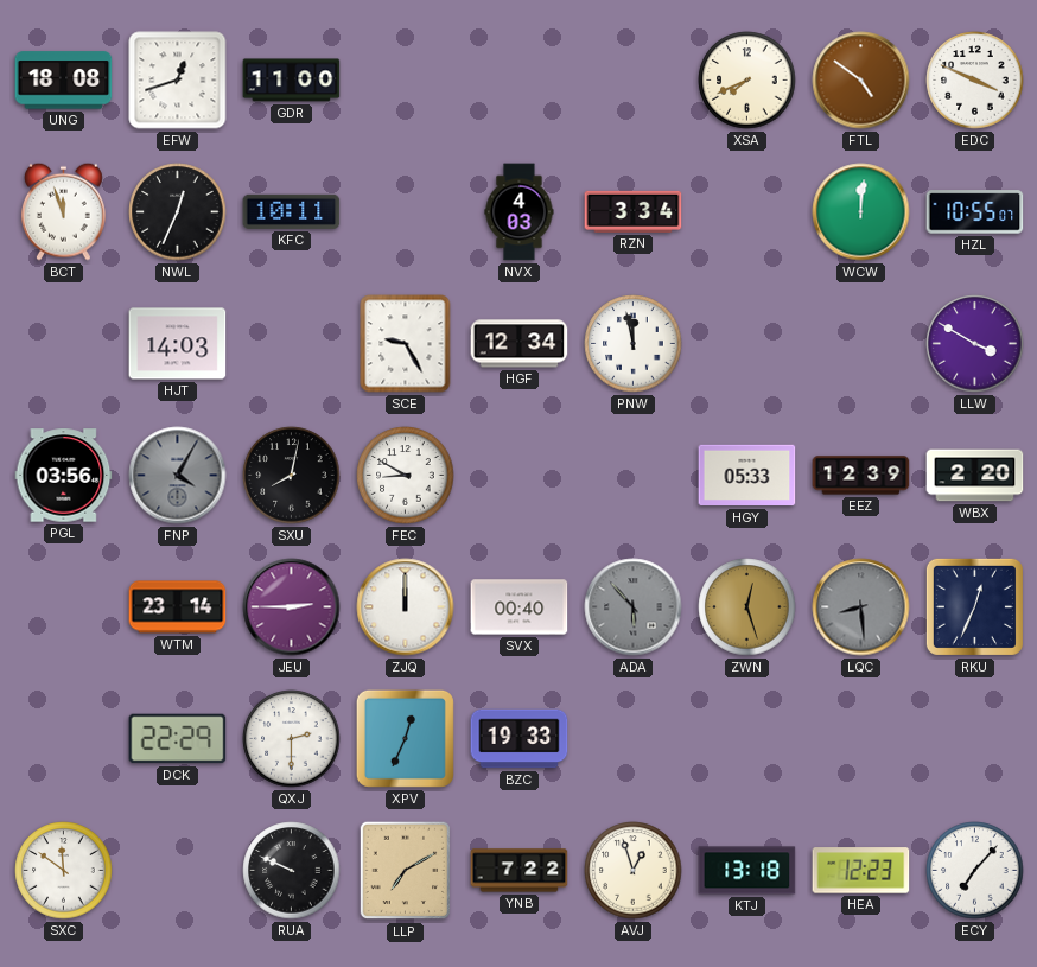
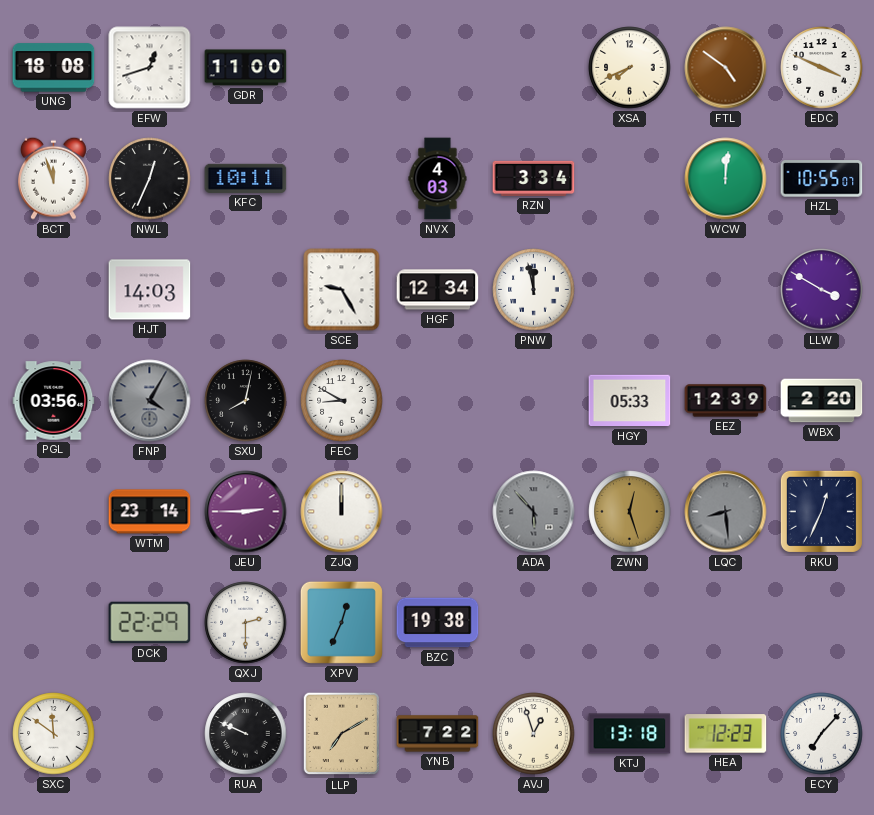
SVX: 00:40 -> none
BZC: 19:33 -> 19:38
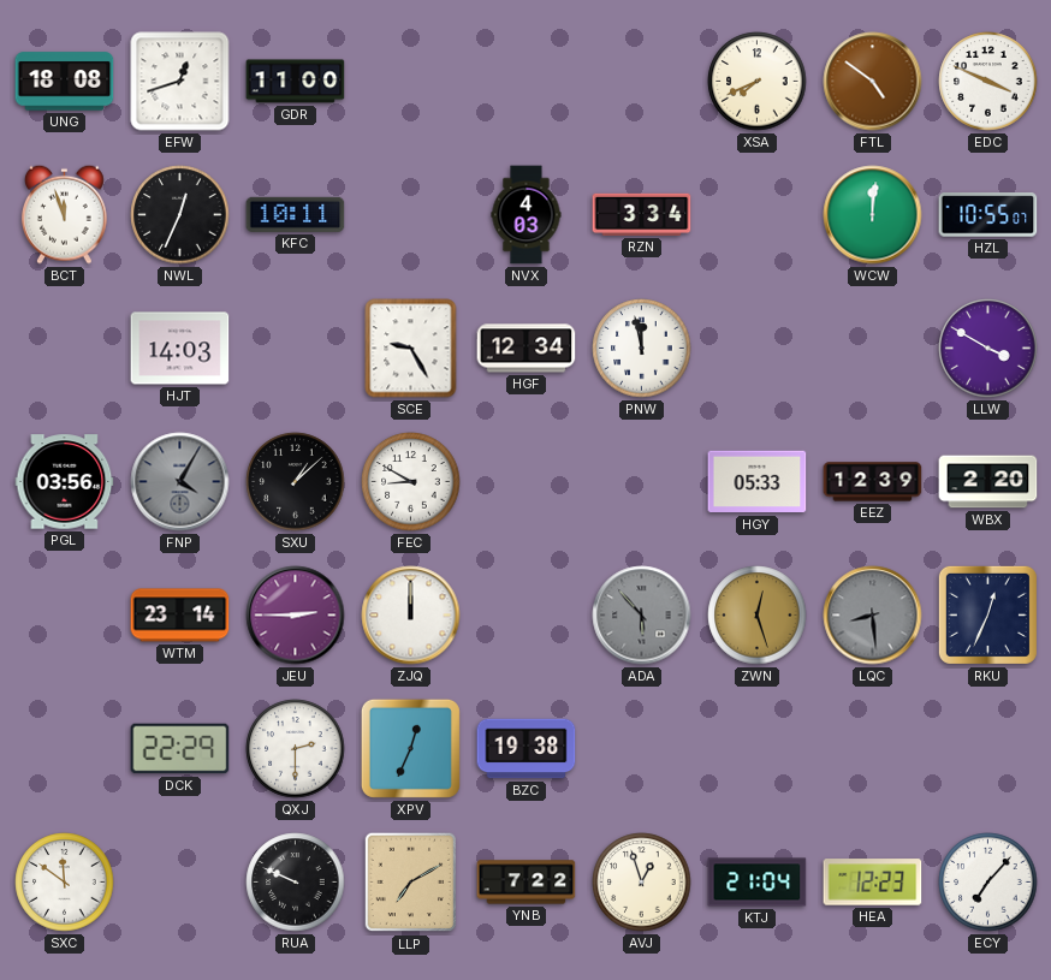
SXU: 8:02 -> 1:08
KTJ: 13:18 -> 21:04
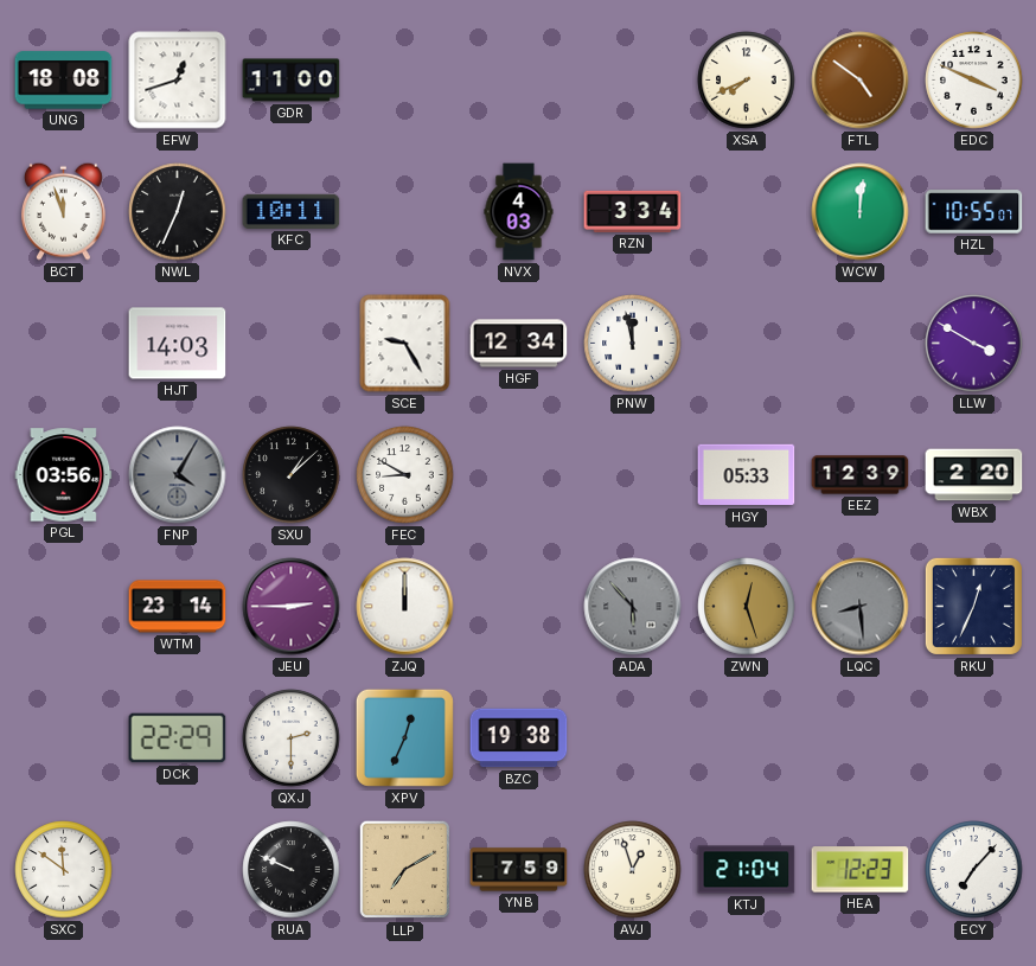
YNB: 7:22 -> 7:59
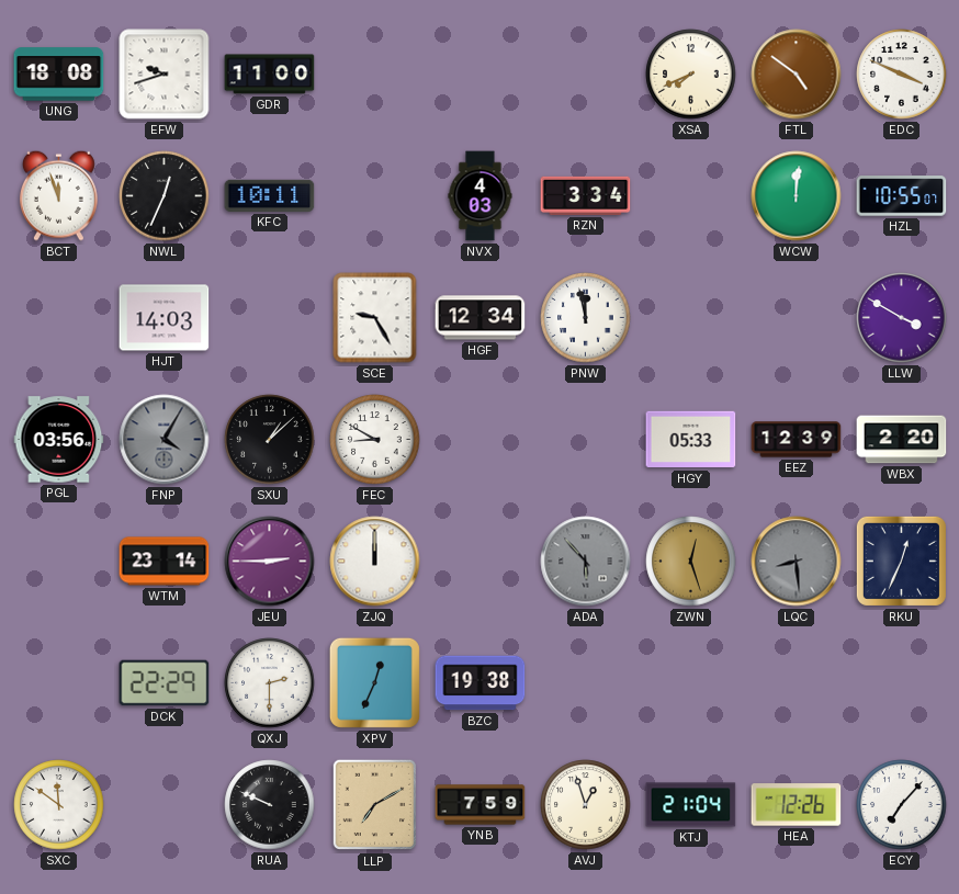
EFW: 12:42 -> 9:42
HEA: 12:23 -> 12:26
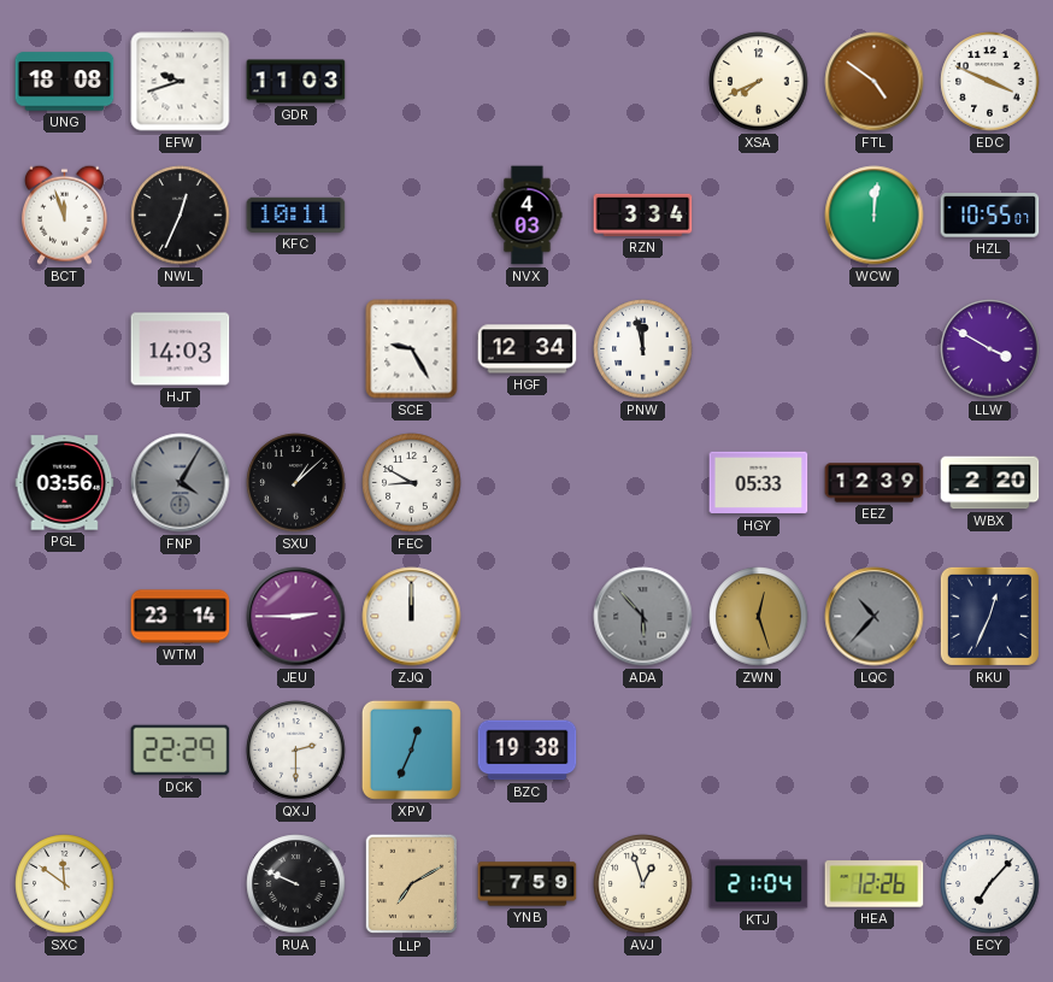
GDR: 11:00 -> 11:03
LQC: 8:29 -> 10:37
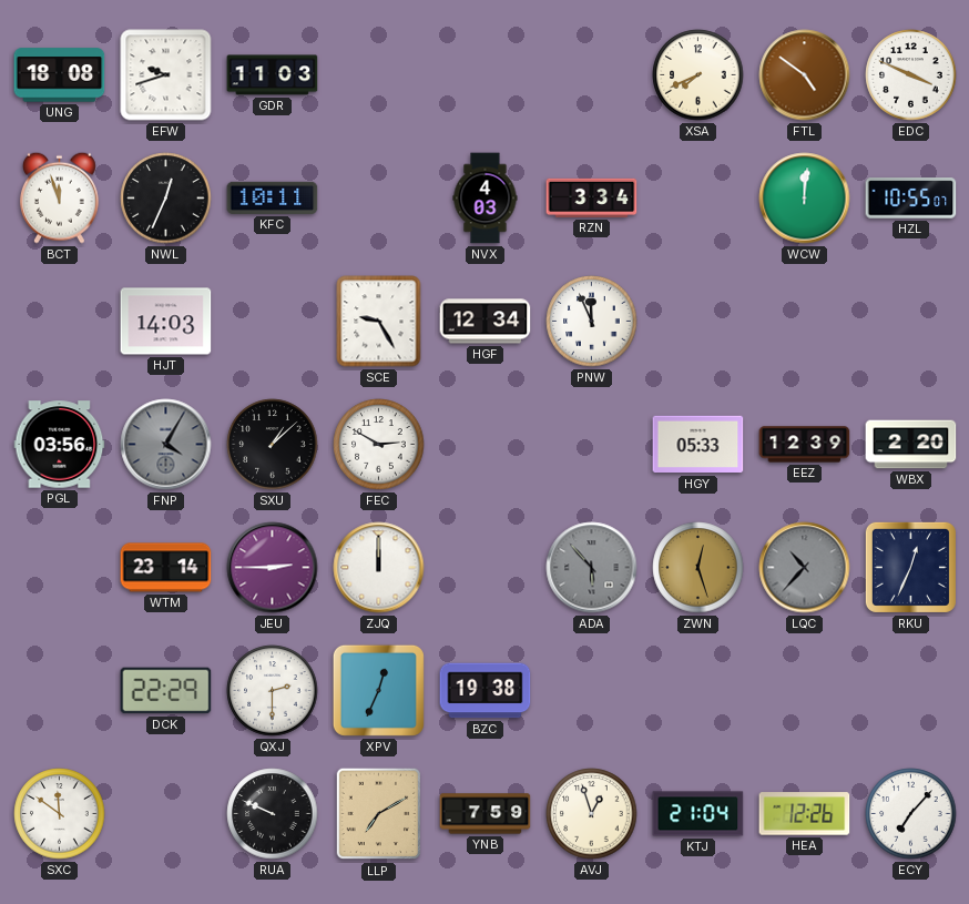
PNW: 11:58 -> 11:56
LLW: 3:50 -> none
FEC: 8:50 -> 2:50
